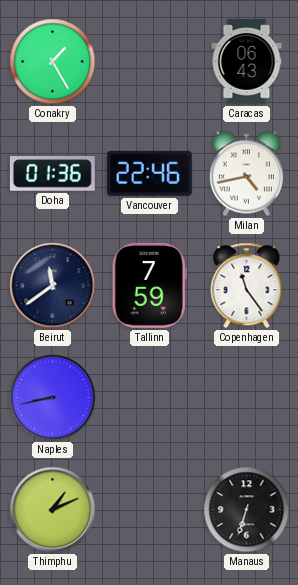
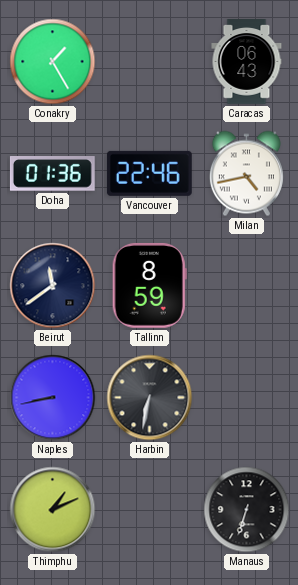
Tallinn: 7:59 -> 8:59
Copenhagen: 11:24 -> none
Harbin: none -> 6:32
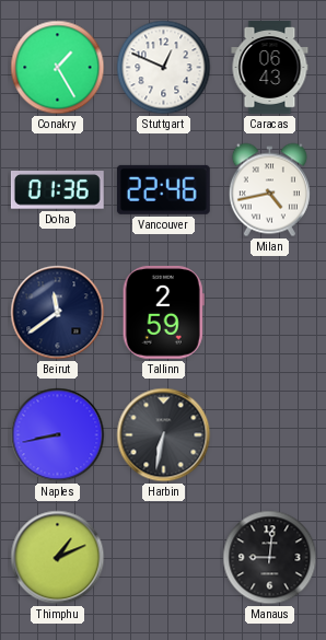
Stuttgart: none -> 12:49
Tallinn: 8:59 -> 2:59
Manaus: 6:33 -> 9:01
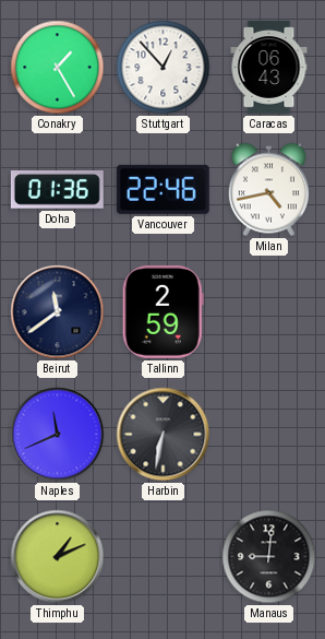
Stuttgart: 12:49 -> 12:53
Naples: 8:43 -> 11:41
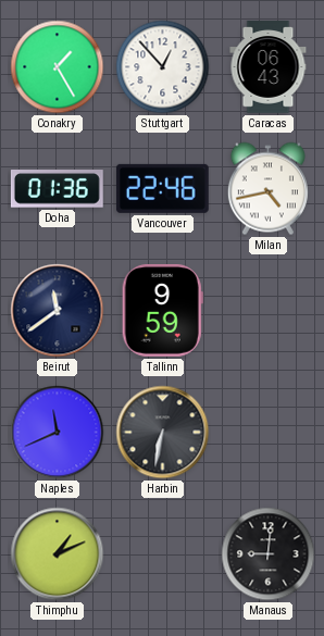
Tallinn: 2:59 -> 9:59
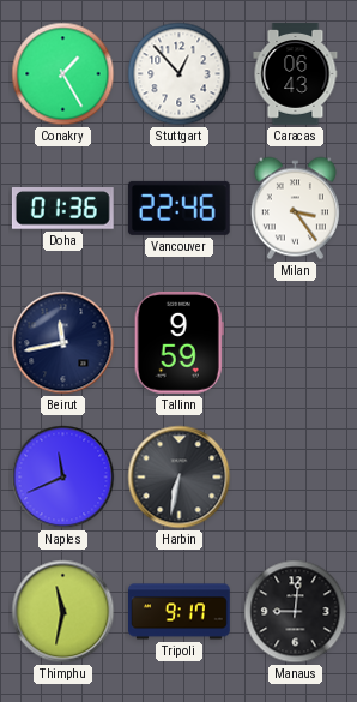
Milan: 4:43 -> 3:24
Beirut: 11:39 -> 11:43
Thimphu: 1:11 -> 11:32
Tripoli: none -> 9:17
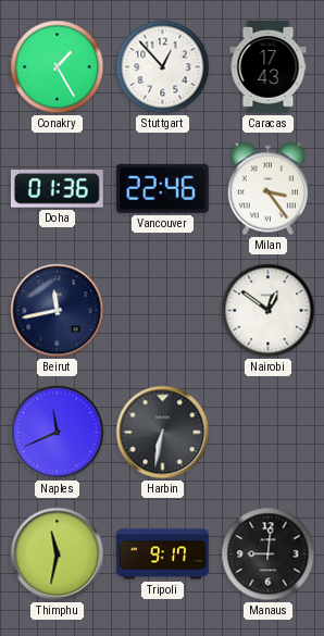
Caracas: 06:43 -> 17:43
Tallinn: 9:59 -> none
Nairobi: none -> 12:51
